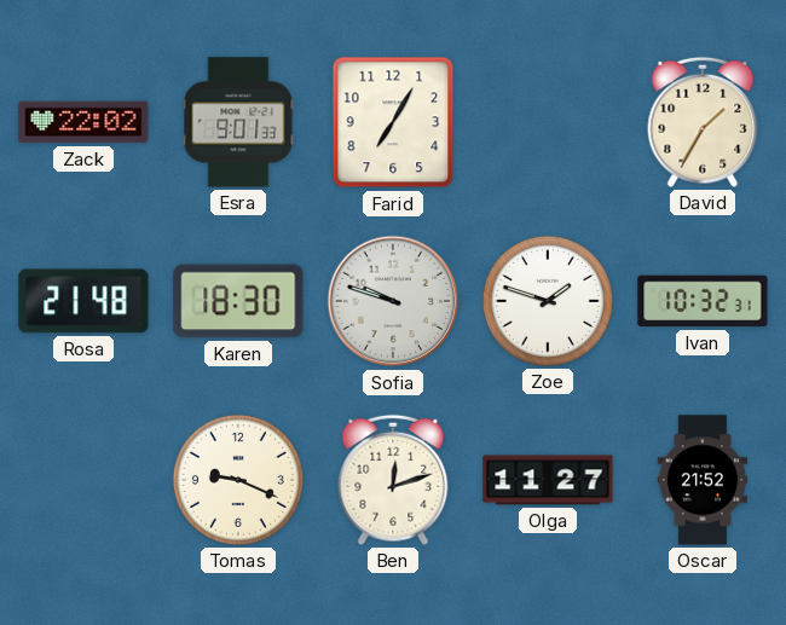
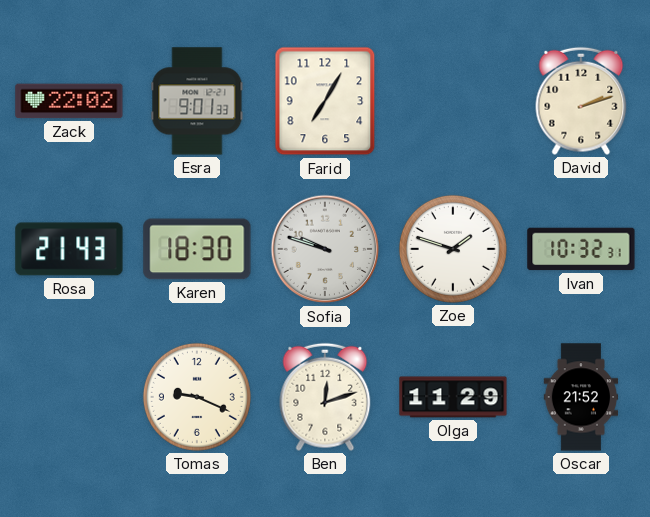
David: 1:35 -> 2:12
Rosa: 21:48 -> 21:43
Olga: 11:27 -> 11:29
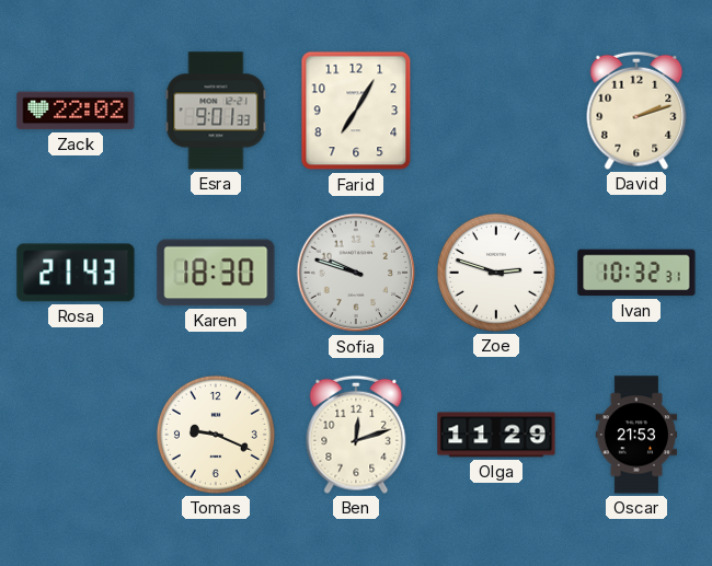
Zoe: 1:48 -> 2:48
Oscar: 21:52 -> 21:53
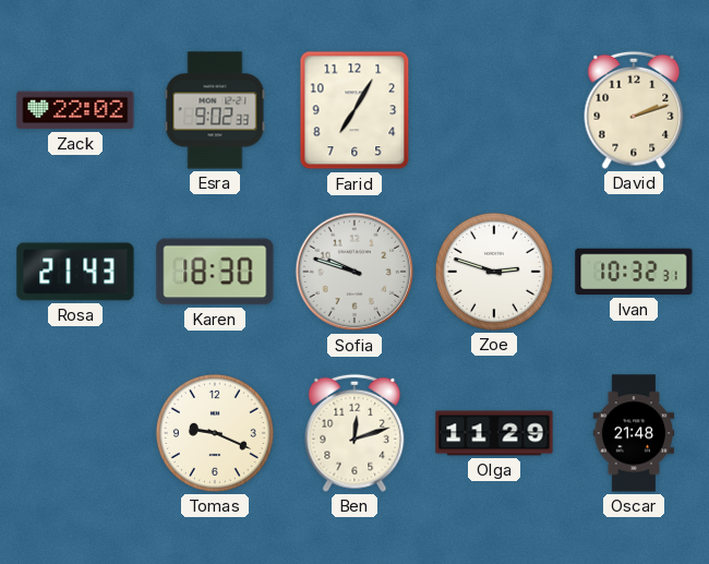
Esra: 9:01 -> 9:02
Oscar: 21:53 -> 21:48
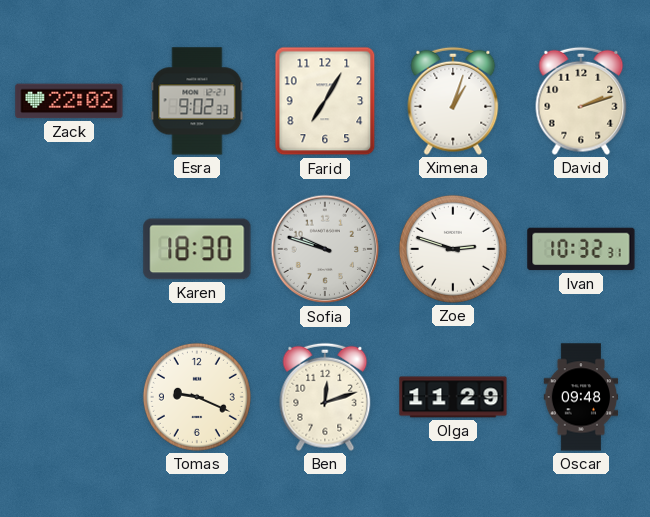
Ximena: none -> 1:03
Rosa: 21:43 -> none
Oscar: 21:48 -> 09:48
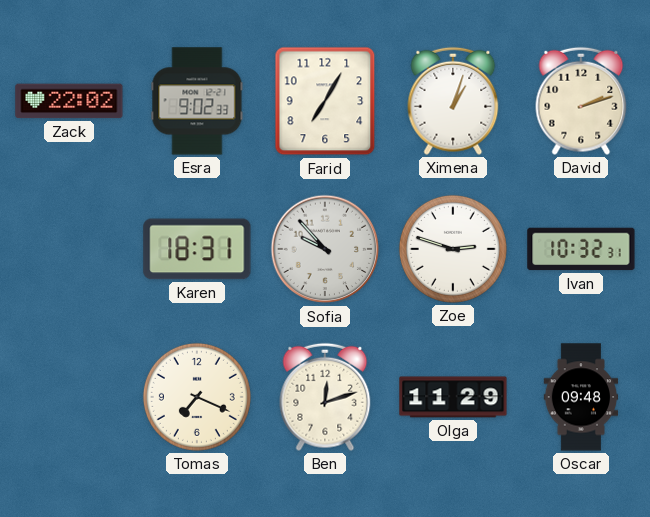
Karen: 18:30 -> 18:31
Sofia: 9:48 -> 9:53
Tomas: 9:19 -> 7:19
